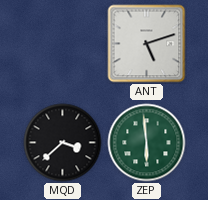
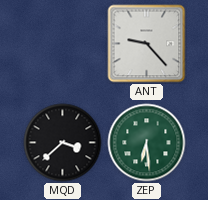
ANT: 5:12 -> 9:23
ZEP: 5:59 -> 6:29
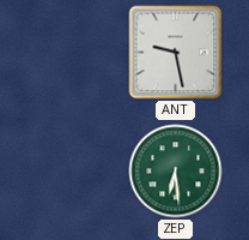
ANT: 9:23 -> 9:28
MQD: 3:38 -> none
